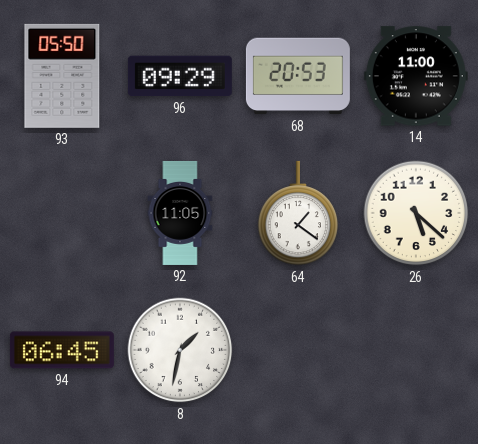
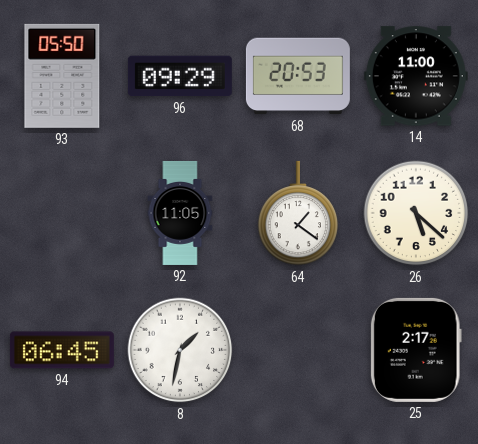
25: none -> 2:17
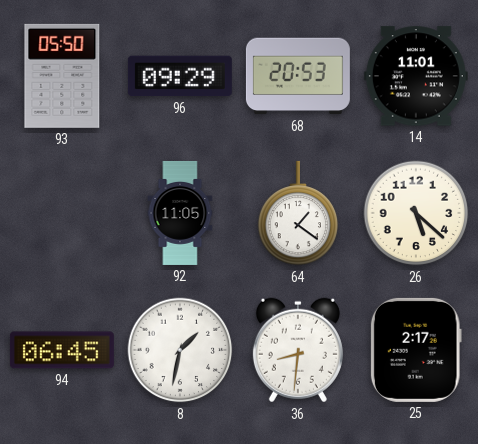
14: 11:00 -> 11:01
36: none -> 8:31
